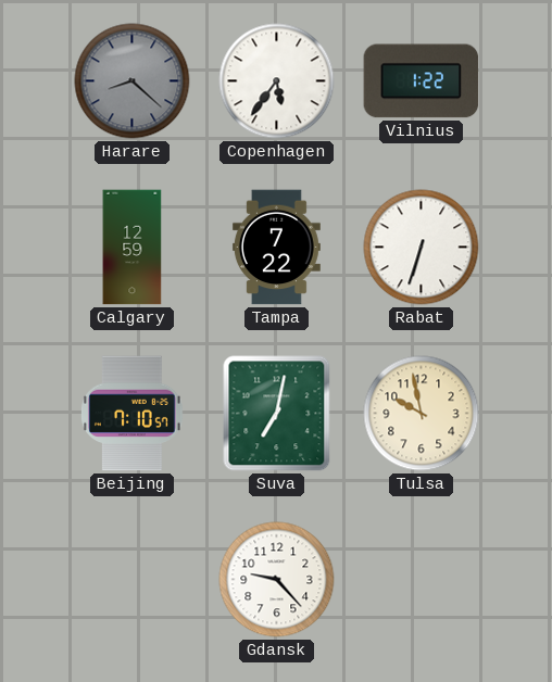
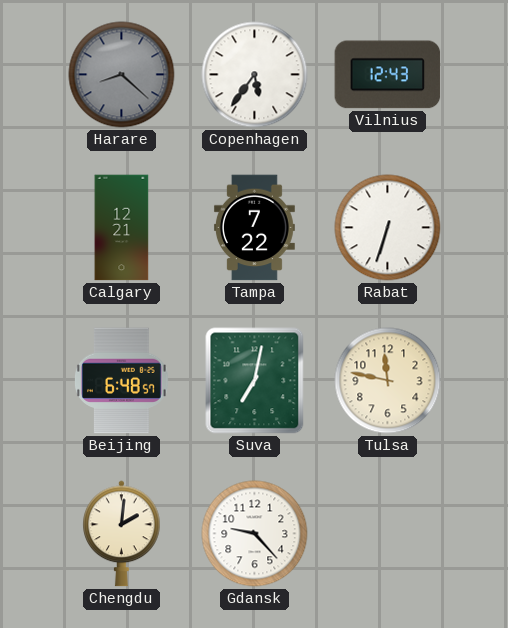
Vilnius: 1:22 -> 12:43
Calgary: 12:59 -> 12:21
Beijing: 7:10 -> 6:48
Tulsa: 9:58 -> 11:47
Chengdu: none -> 2:01
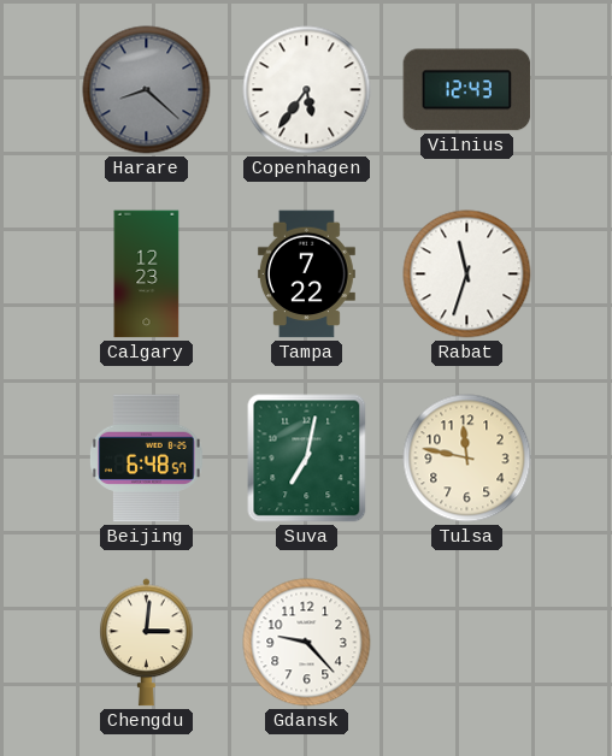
Calgary: 12:21 -> 12:23
Rabat: 6:33 -> 11:33
Chengdu: 2:01 -> 3:01
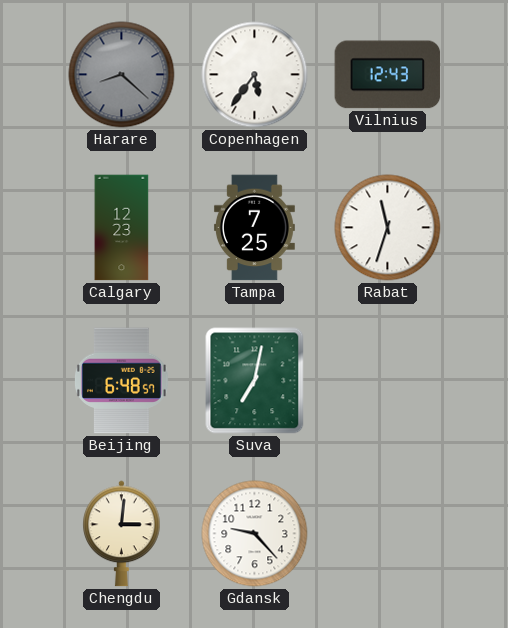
Tampa: 7:22 -> 7:25
Tulsa: 11:47 -> none
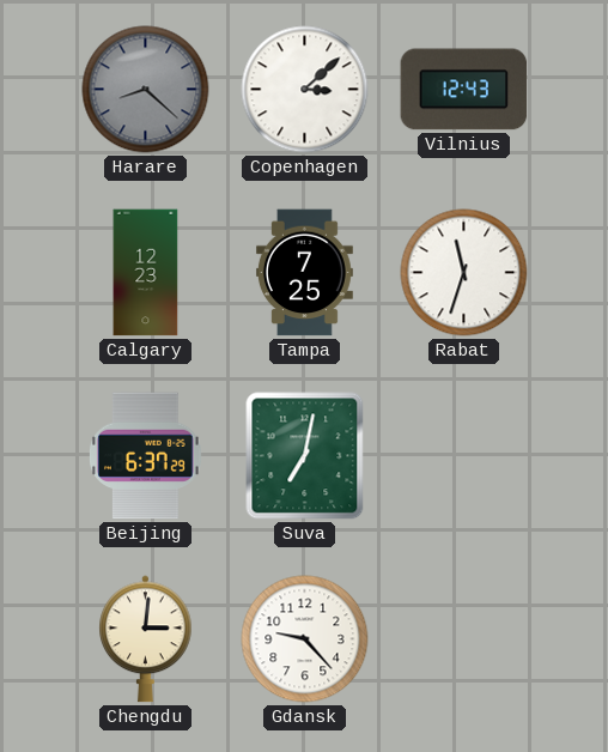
Copenhagen: 5:36 -> 3:08
Beijing: 6:48 -> 6:37
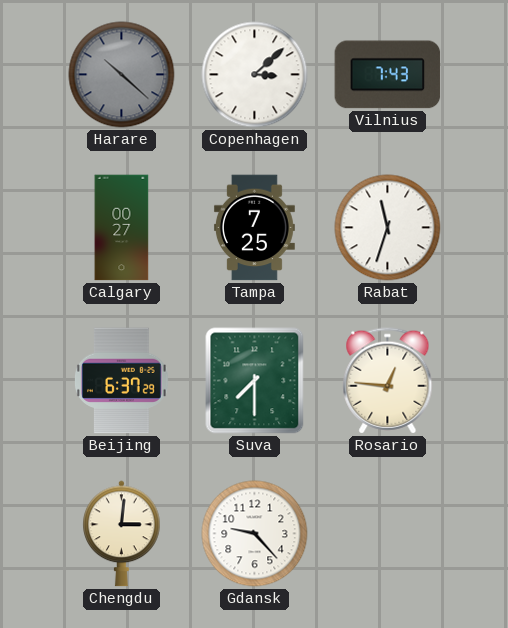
Harare: 8:22 -> 10:22
Vilnius: 12:43 -> 7:43
Calgary: 12:23 -> 00:27
Suva: 7:02 -> 7:30
Rosario: none -> 12:46
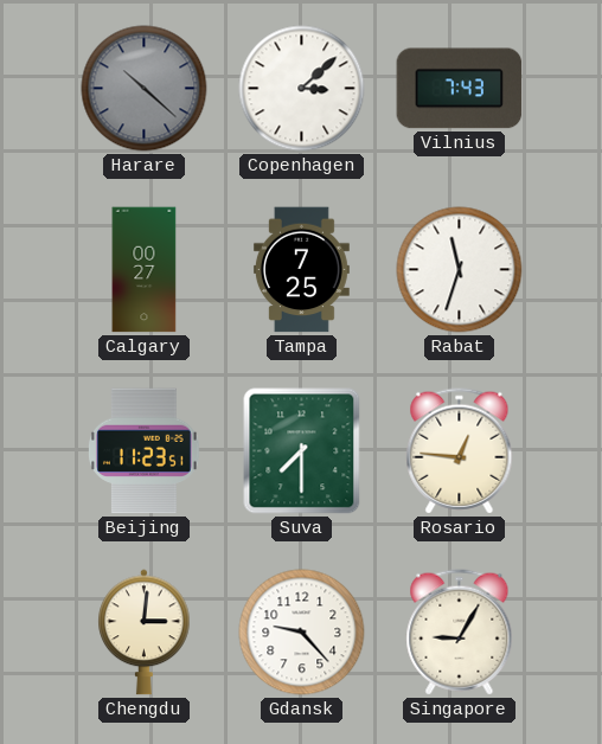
Beijing: 6:37 -> 11:23
Singapore: none -> 9:05
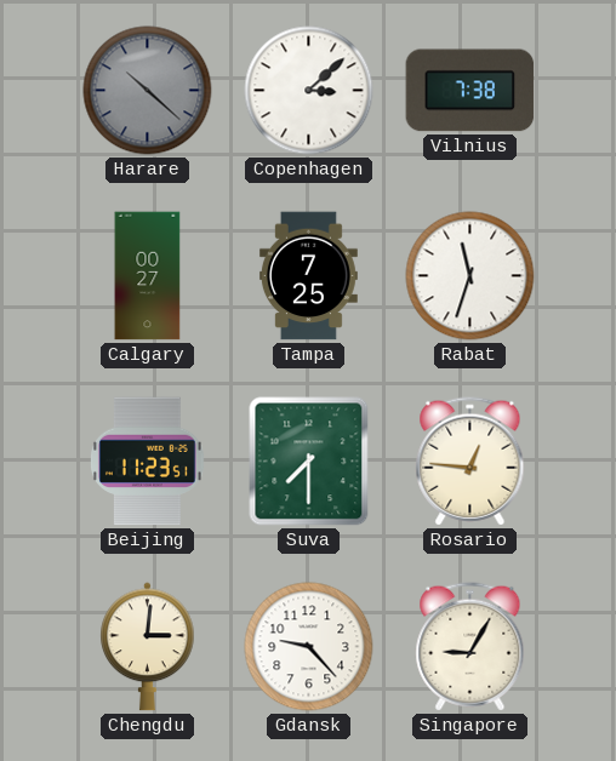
Vilnius: 7:43 -> 7:38
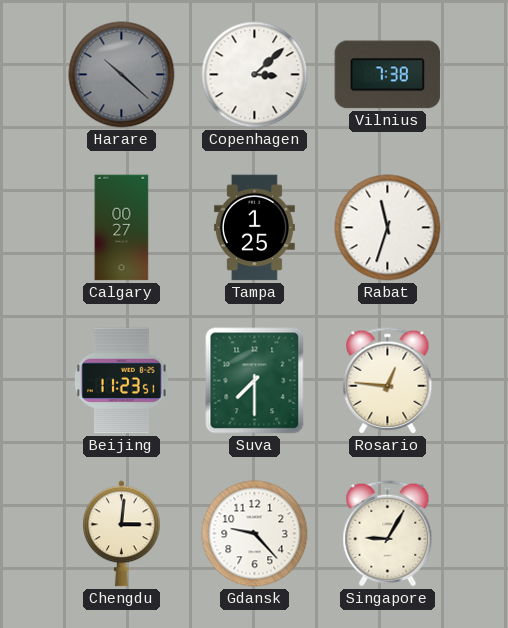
Tampa: 7:25 -> 1:25
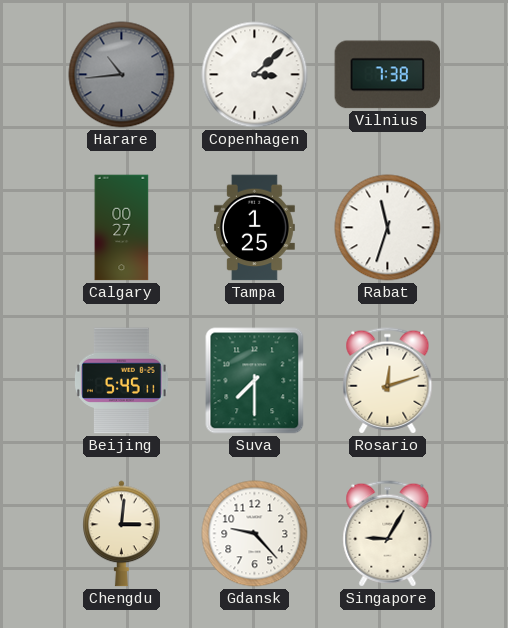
Harare: 10:22 -> 10:44
Beijing: 11:23 -> 5:45
Rosario: 12:46 -> 12:12
